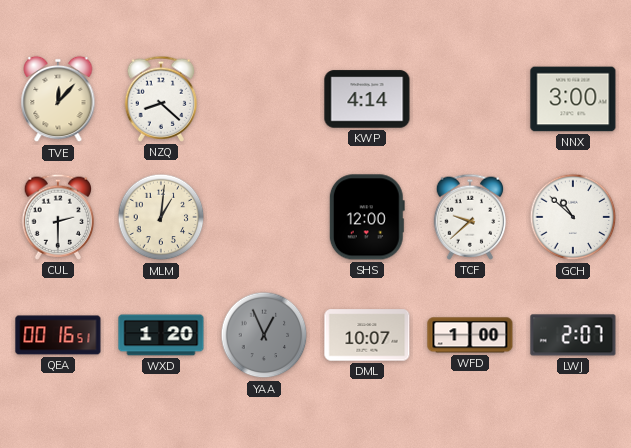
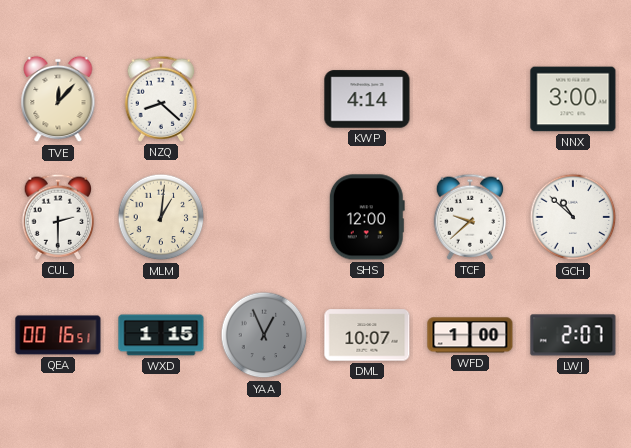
WXD: 1:20 -> 1:15
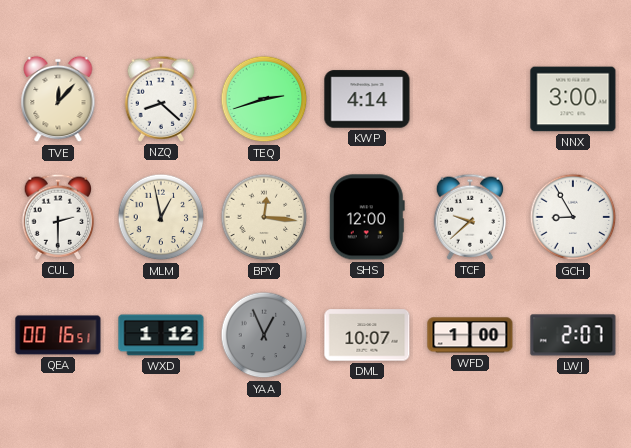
TEQ: none -> 2:42
MLM: 1:01 -> 12:58
BPY: none -> 12:16
GCH: 10:52 -> 8:55
WXD: 1:15 -> 1:12
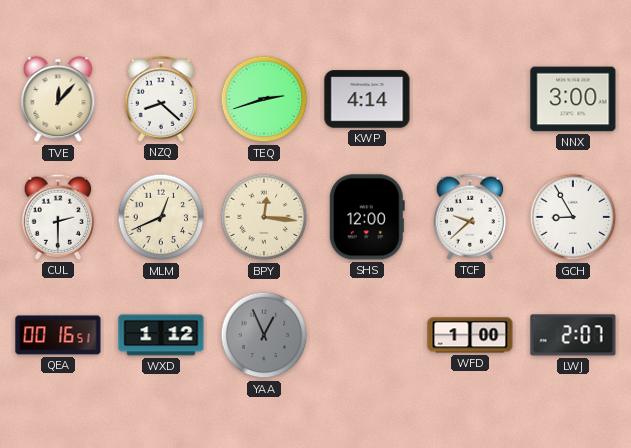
MLM: 12:58 -> 12:41
DML: 10:07 -> none
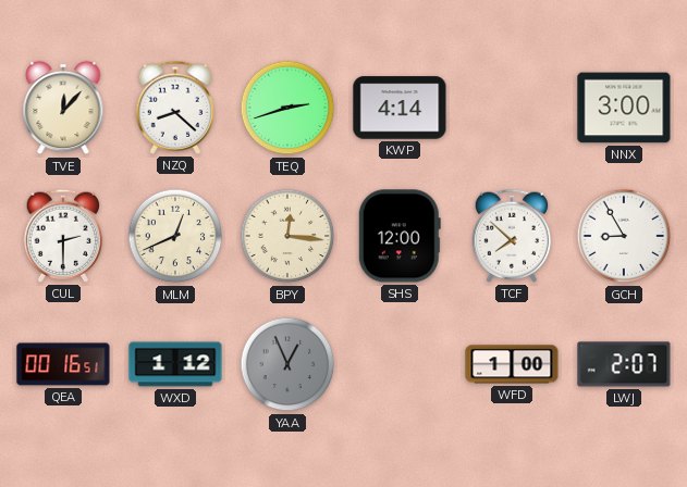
TCF: 9:38 -> 7:52
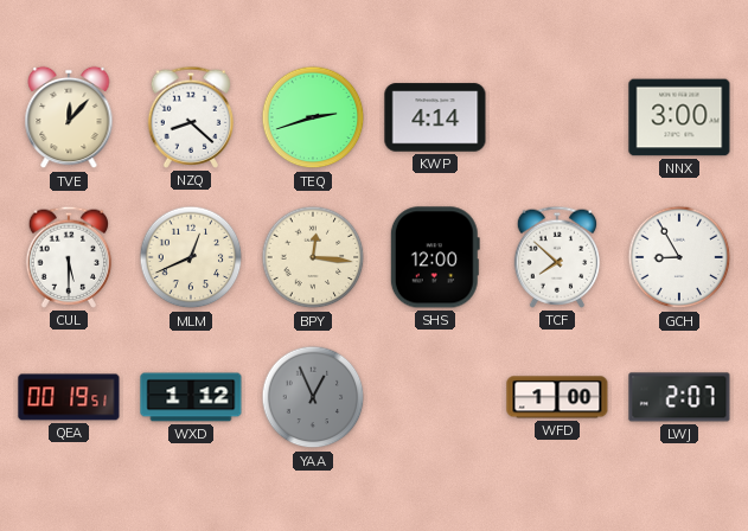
CUL: 2:30 -> 5:30
QEA: 00:16 -> 00:19
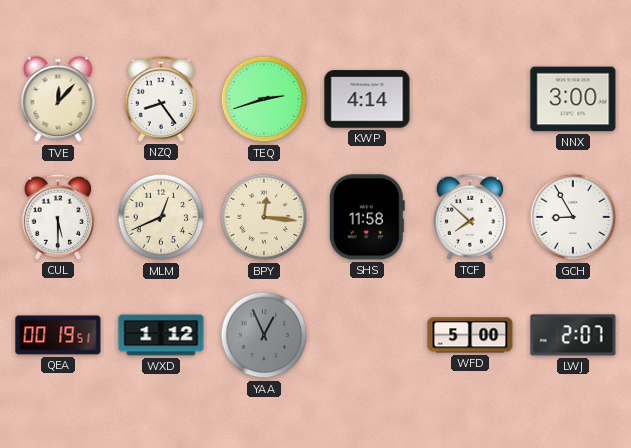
NZQ: 8:22 -> 8:24
SHS: 12:00 -> 11:58
WFD: 1:00 -> 5:00
